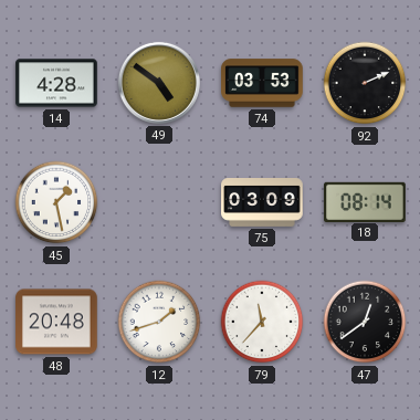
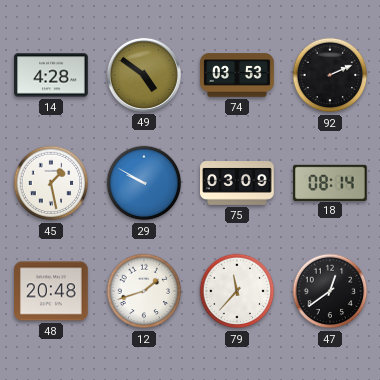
29: none -> 9:50
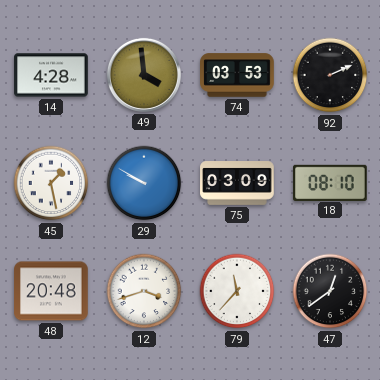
49: 4:51 -> 3:59
18: 08:14 -> 08:10
12: 1:42 -> 3:42
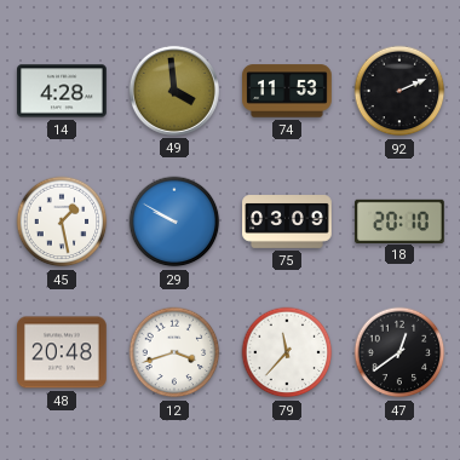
74: 03:53 -> 11:53
18: 08:10 -> 20:10
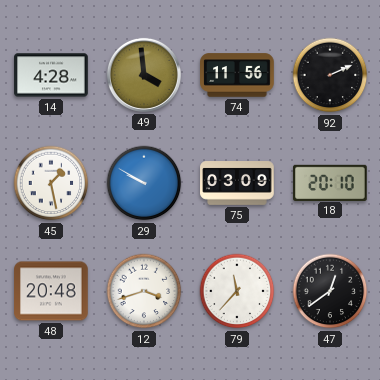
74: 11:53 -> 11:56
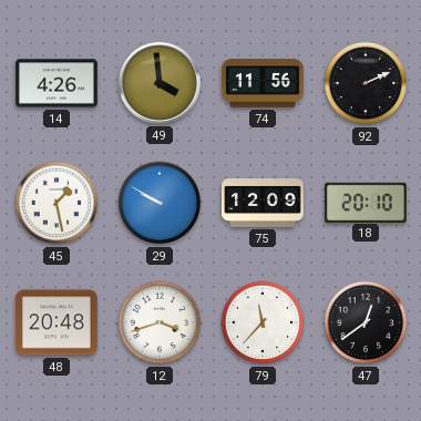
14: 4:28 -> 4:26
75: 03:09 -> 12:09
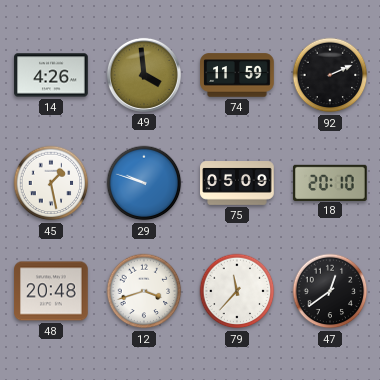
74: 11:56 -> 11:59
29: 9:50 -> 9:48
75: 12:09 -> 05:09
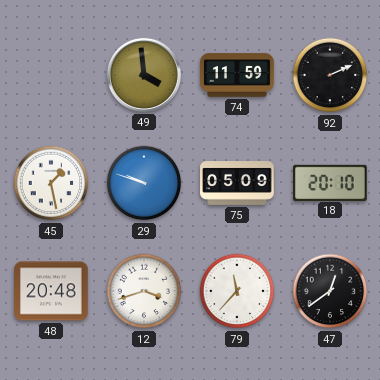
14: 4:26 -> none
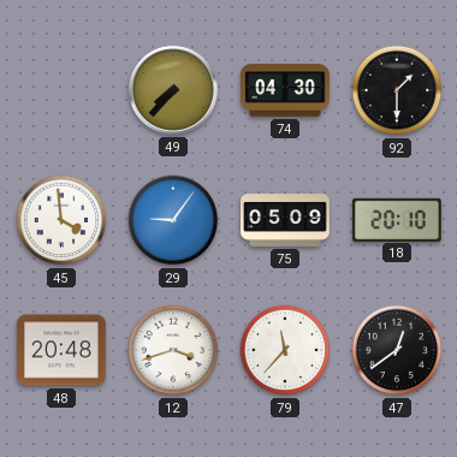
49: 3:59 -> 7:37
74: 11:59 -> 04:30
92: 2:11 -> 1:30
45: 1:28 -> 3:59
29: 9:48 -> 9:06
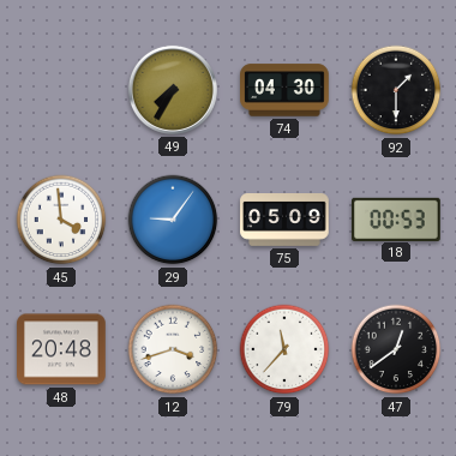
49: 7:37 -> 7:35
18: 20:10 -> 00:53
